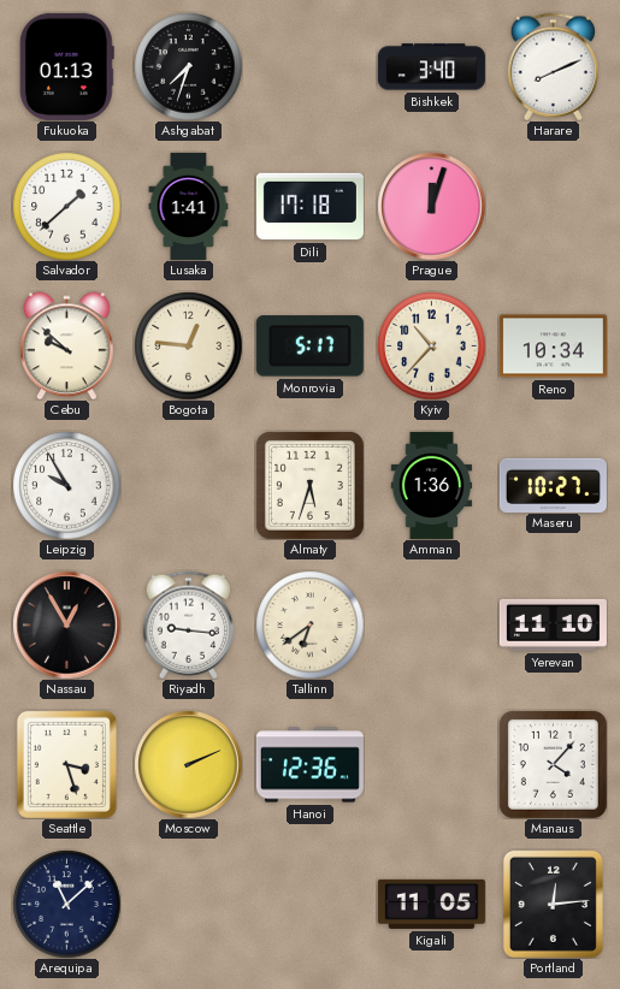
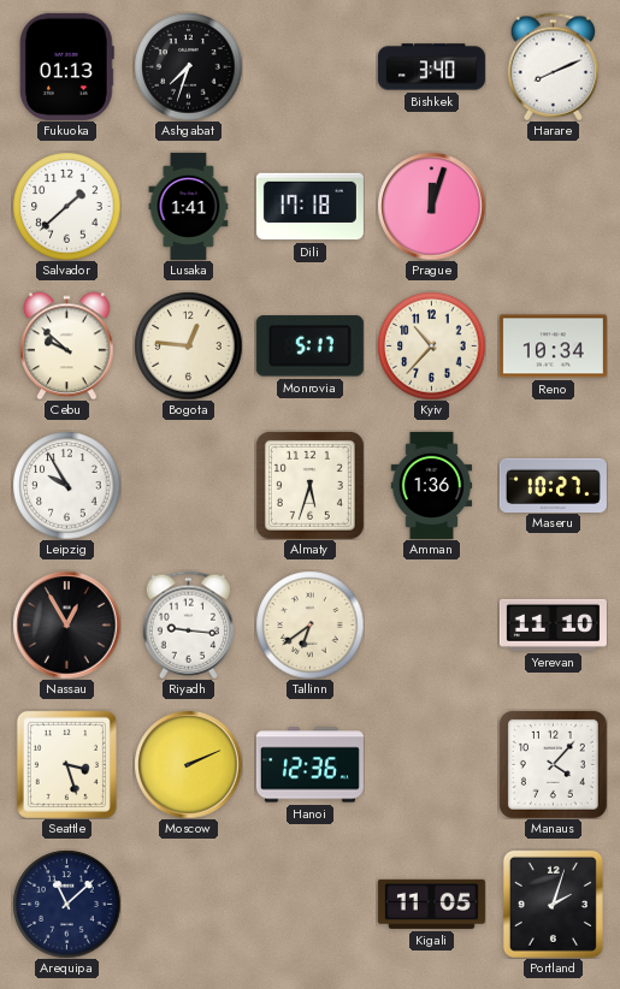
Portland: 12:14 -> 2:03
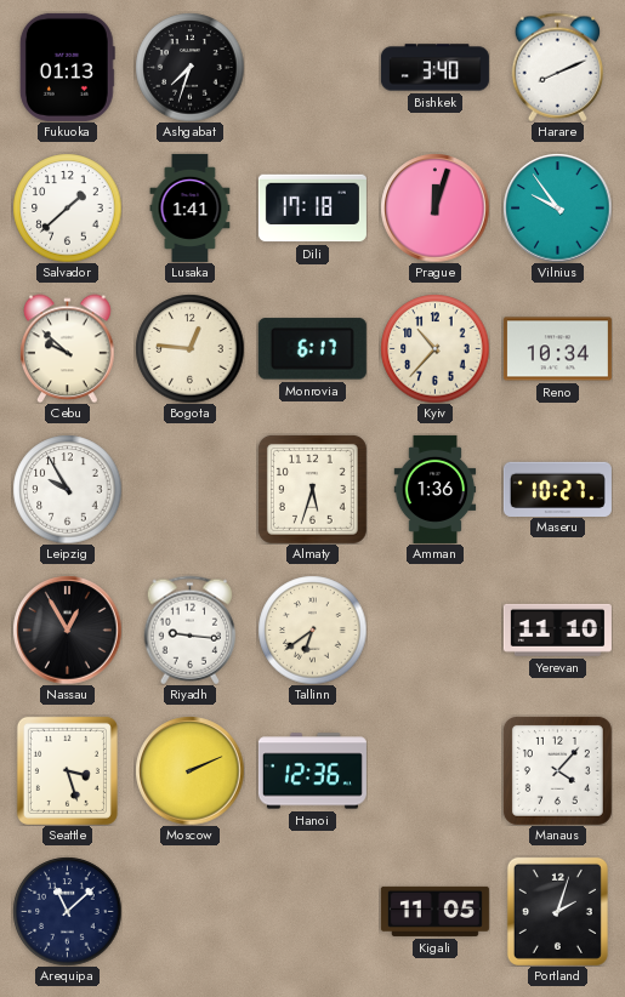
Vilnius: none -> 9:54
Monrovia: 5:17 -> 6:17
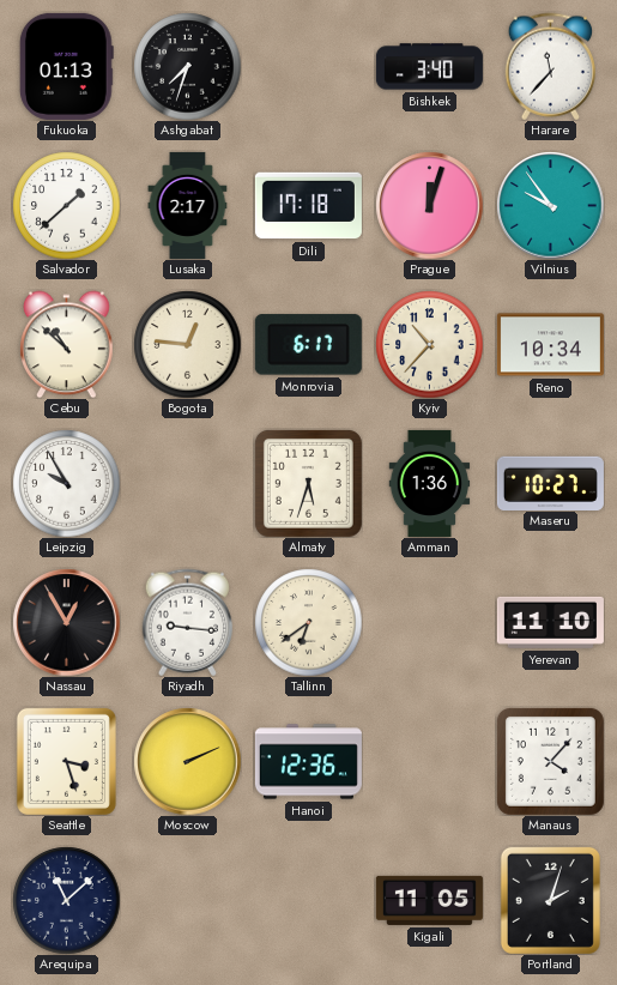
Harare: 8:11 -> 11:37
Lusaka: 1:41 -> 2:17
Cebu: 9:52 -> 10:52
